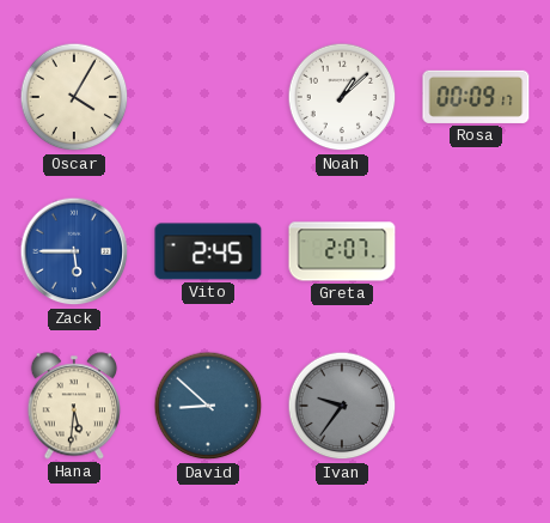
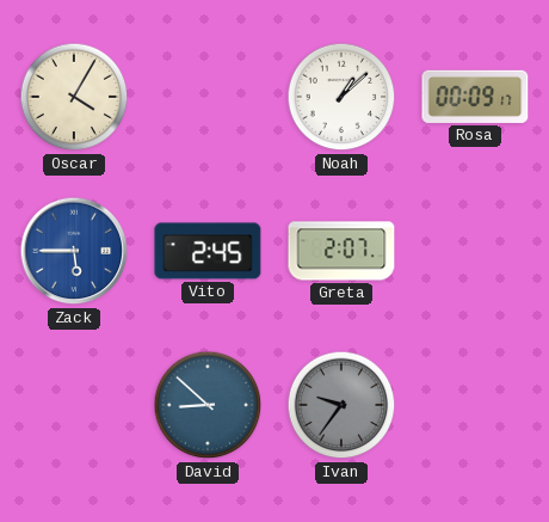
Hana: 5:31 -> none
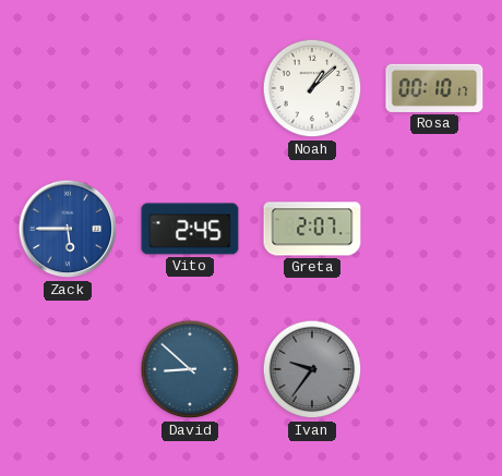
Oscar: 4:05 -> none
Rosa: 00:09 -> 00:10
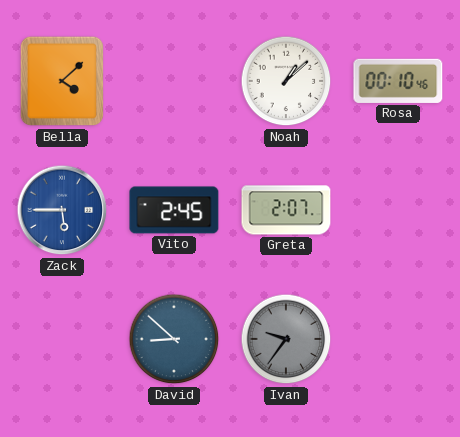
Bella: none -> 4:08
Rosa: 00:10:17 -> 00:10:46
